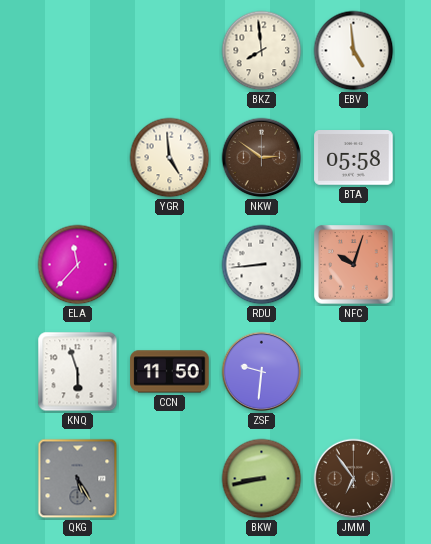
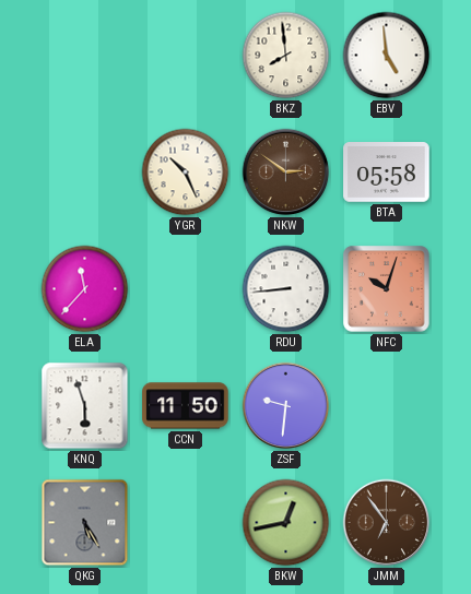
YGR: 4:59 -> 10:26
BKW: 8:43 -> 12:43
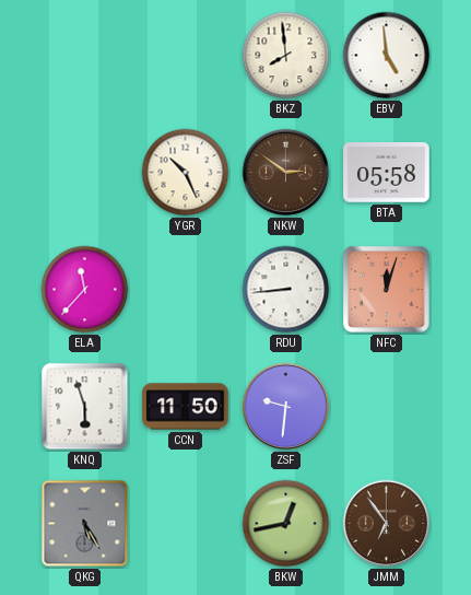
NFC: 10:03 -> 12:03
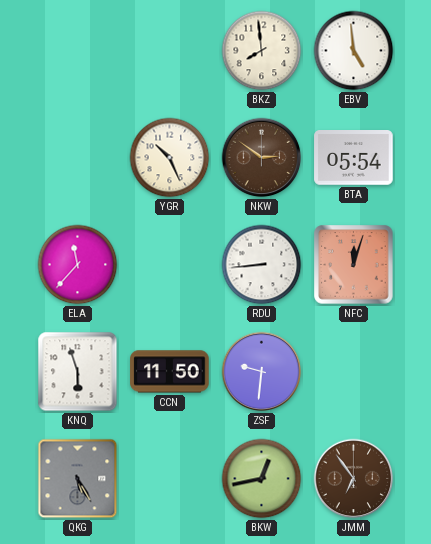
BTA: 05:58 -> 05:54
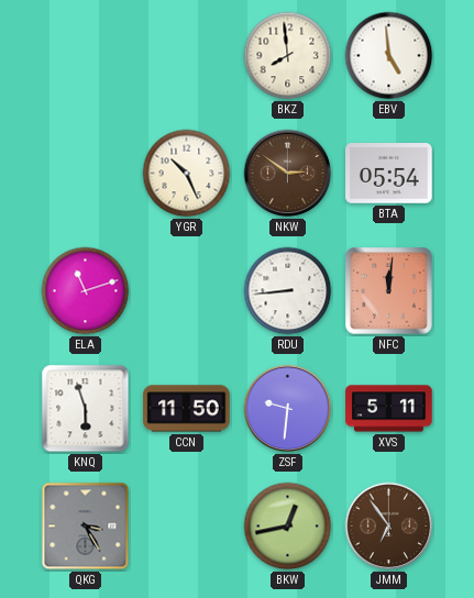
ELA: 11:37 -> 11:12
NFC: 12:03 -> 12:01
XVS: none -> 5:11
QKG: 5:25 -> 3:25
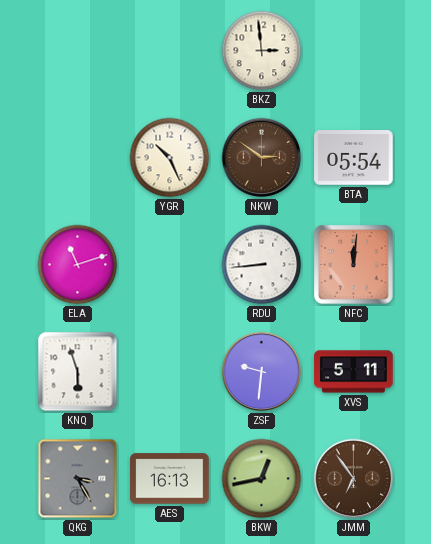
BKZ: 7:59 -> 2:59
EBV: 4:59 -> none
CCN: 11:50 -> none
AES: none -> 16:13
